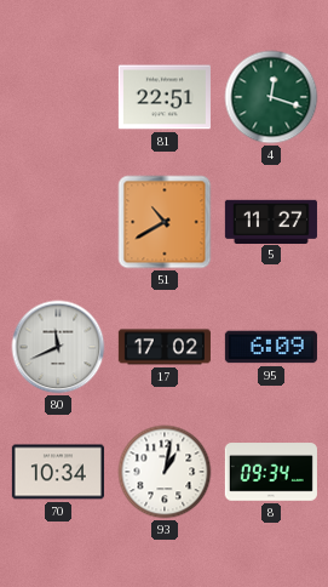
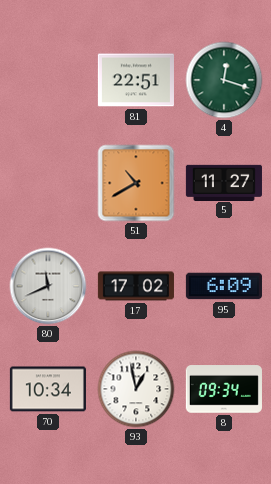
93: 1:02 -> 12:58
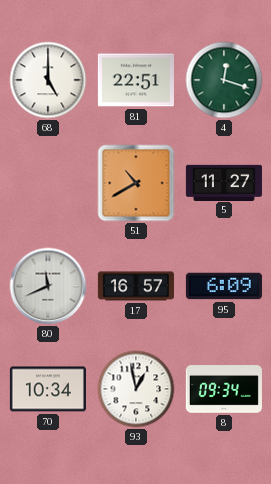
68: none -> 5:00
17: 17:02 -> 16:57
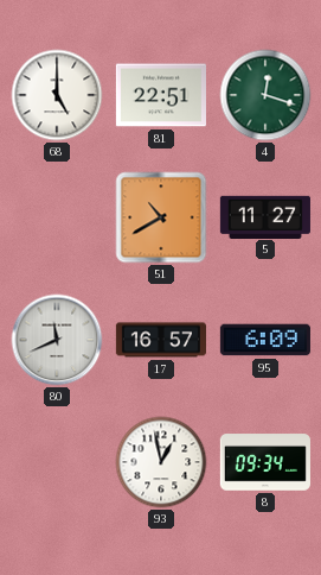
70: 10:34 -> none
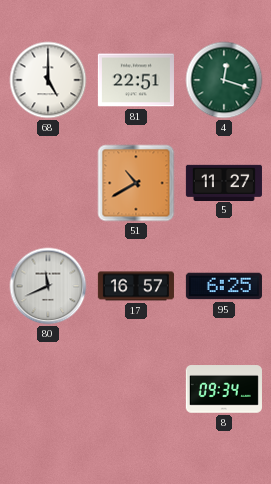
95: 6:09 -> 6:25
93: 12:58 -> none
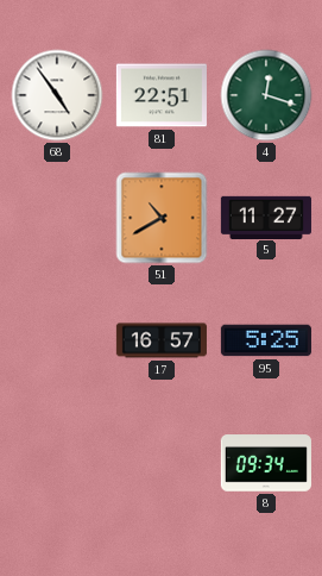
68: 5:00 -> 4:54
80: 11:41 -> none
95: 6:25 -> 5:25
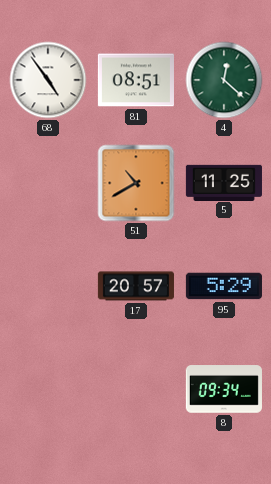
81: 22:51 -> 08:51
4: 12:18 -> 12:22
5: 11:27 -> 11:25
17: 16:57 -> 20:57
95: 5:25 -> 5:29
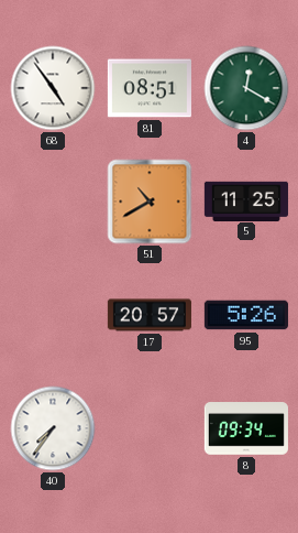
4: 12:22 -> 12:20
95: 5:29 -> 5:26
40: none -> 7:36
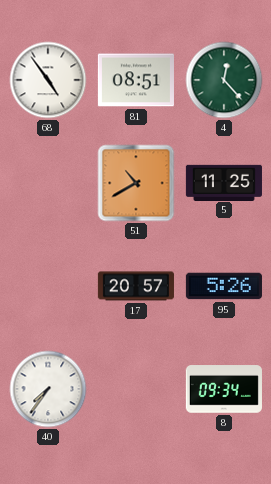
4: 12:20 -> 12:23
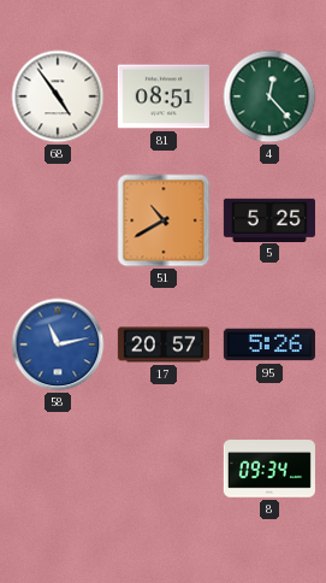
5: 11:25 -> 5:25
58: none -> 11:13
40: 7:36 -> none
